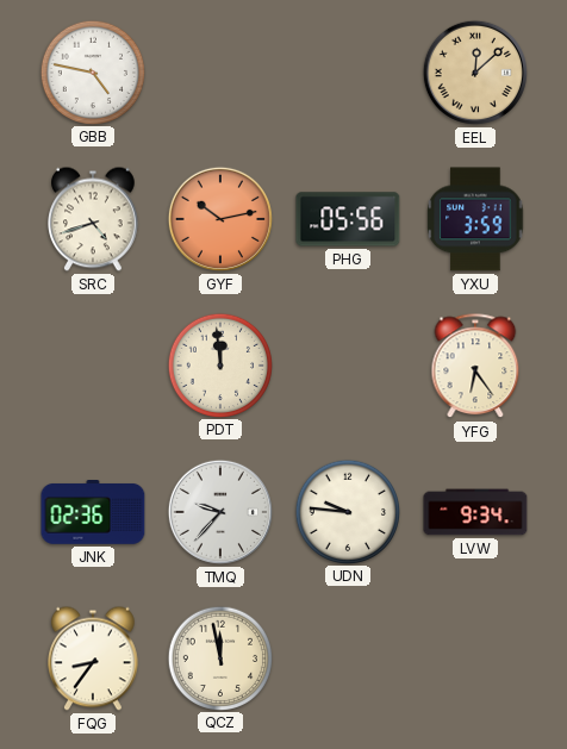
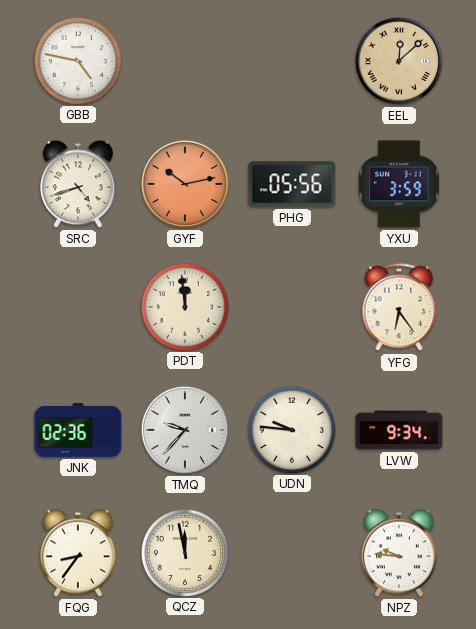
NPZ: none -> 9:46
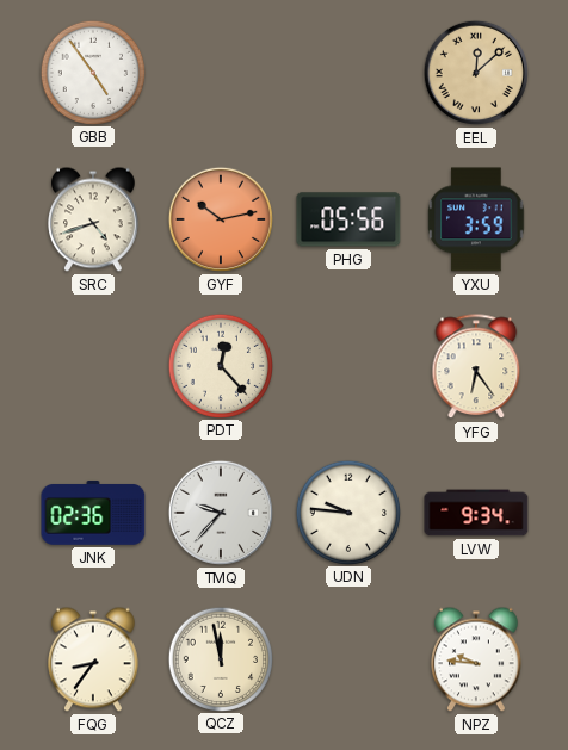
GBB: 4:47 -> 4:54
PDT: 11:59 -> 12:23
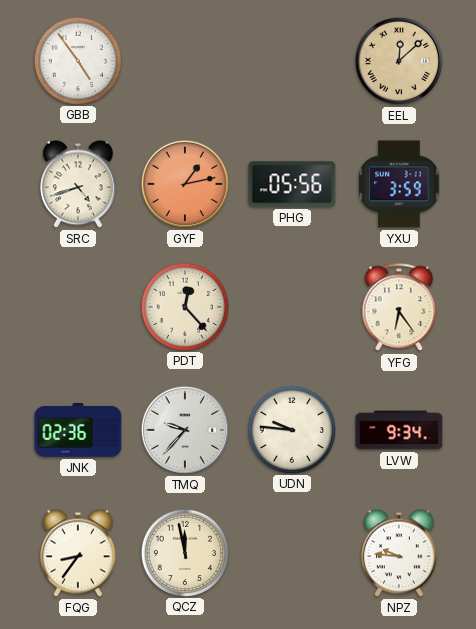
GYF: 10:13 -> 1:13
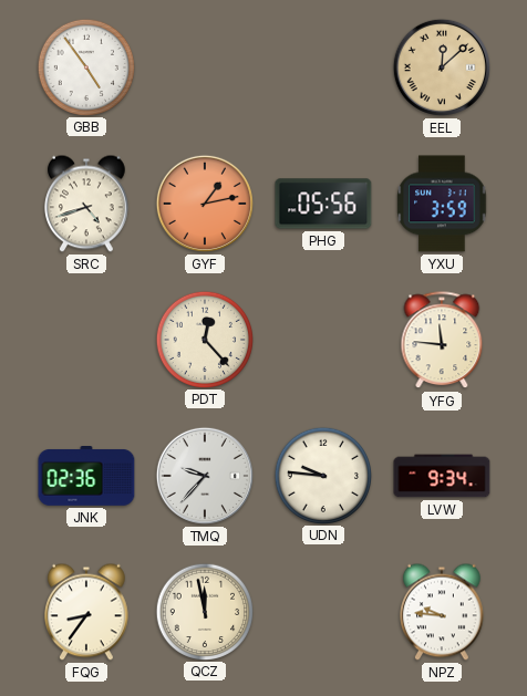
YFG: 6:24 -> 11:46
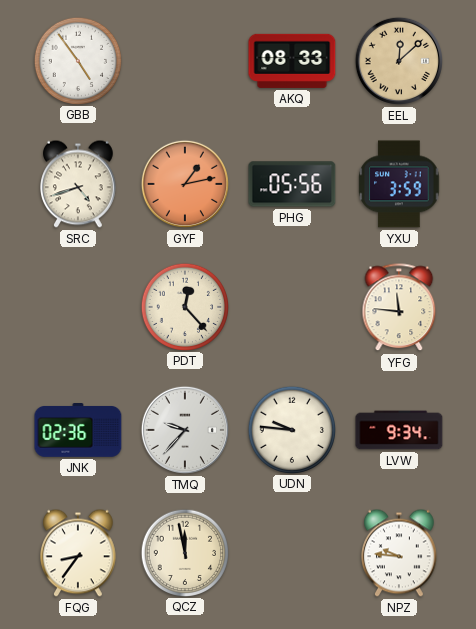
AKQ: none -> 08:33
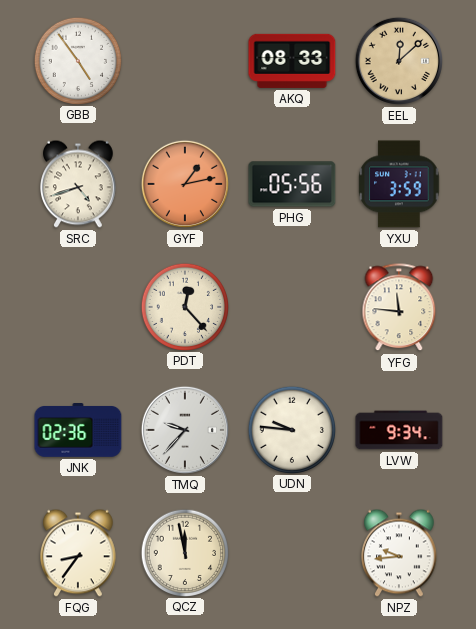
NPZ: 9:46 -> 9:44
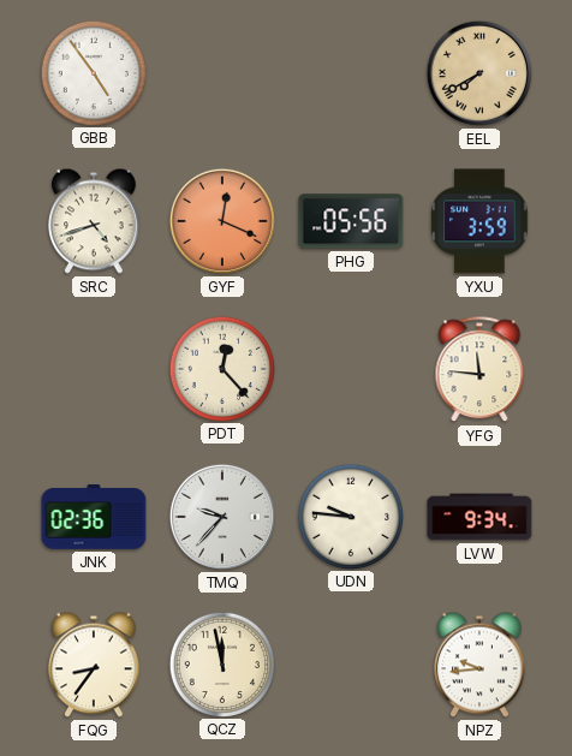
AKQ: 08:33 -> none
EEL: 12:08 -> 7:40
GYF: 1:13 -> 12:19
